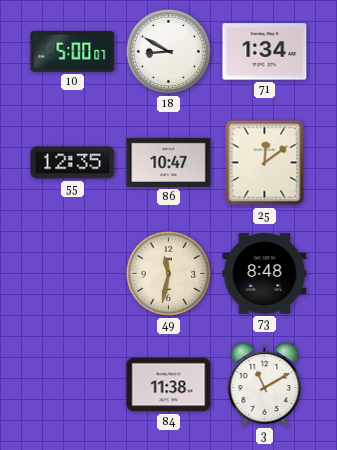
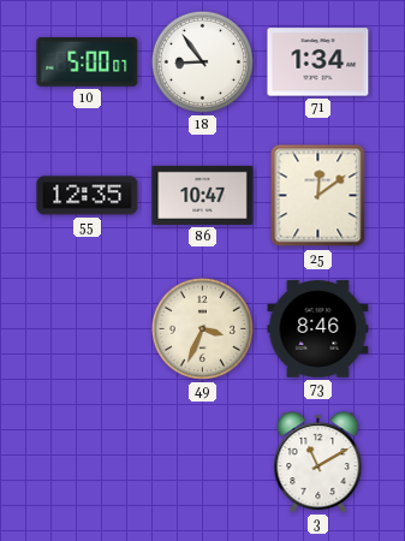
18: 8:50 -> 8:54
49: 11:32 -> 3:34
73: 8:48 -> 8:46
84: 11:38 -> none
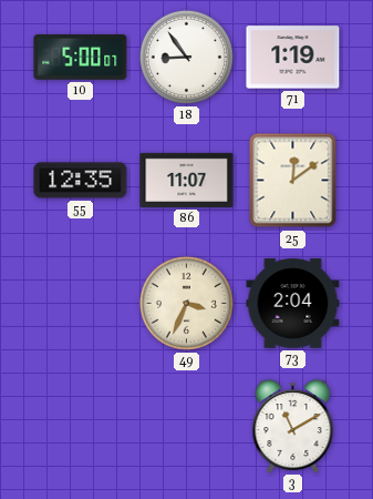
71: 1:34 -> 1:19
86: 10:47 -> 11:07
73: 8:46 -> 2:04
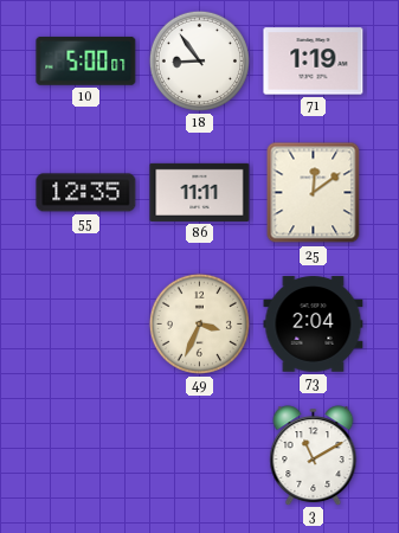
86: 11:07 -> 11:11
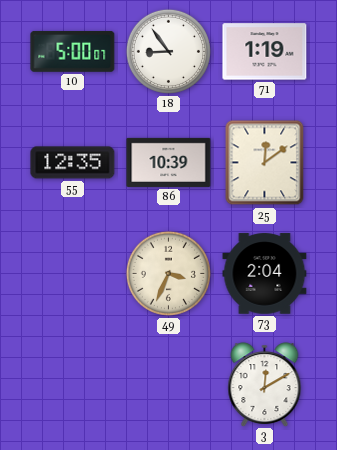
86: 11:11 -> 10:39
3: 11:10 -> 12:10
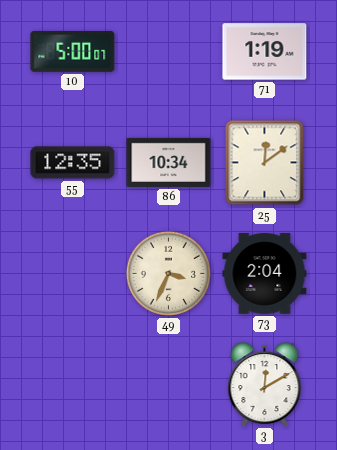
18: 8:54 -> none
86: 10:39 -> 10:34
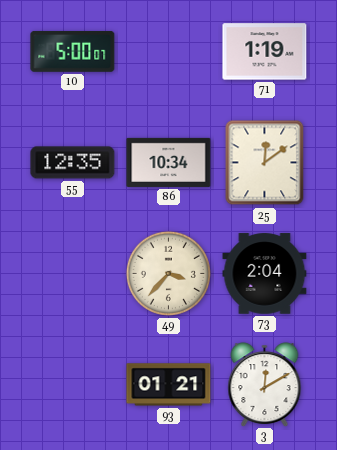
49: 3:34 -> 3:37
93: none -> 01:21
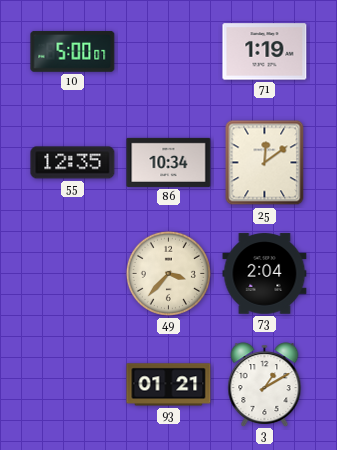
3: 12:10 -> 1:10
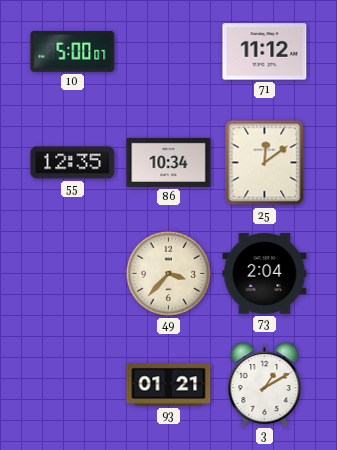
71: 1:19 -> 11:12
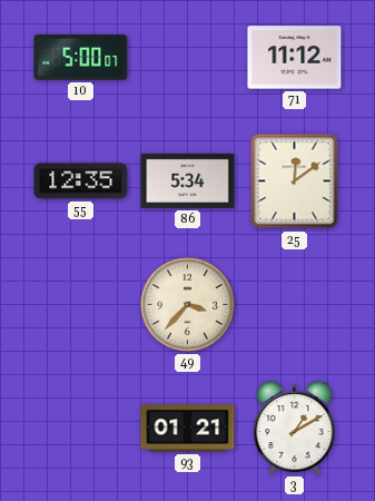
86: 10:34 -> 5:34
73: 2:04 -> none
